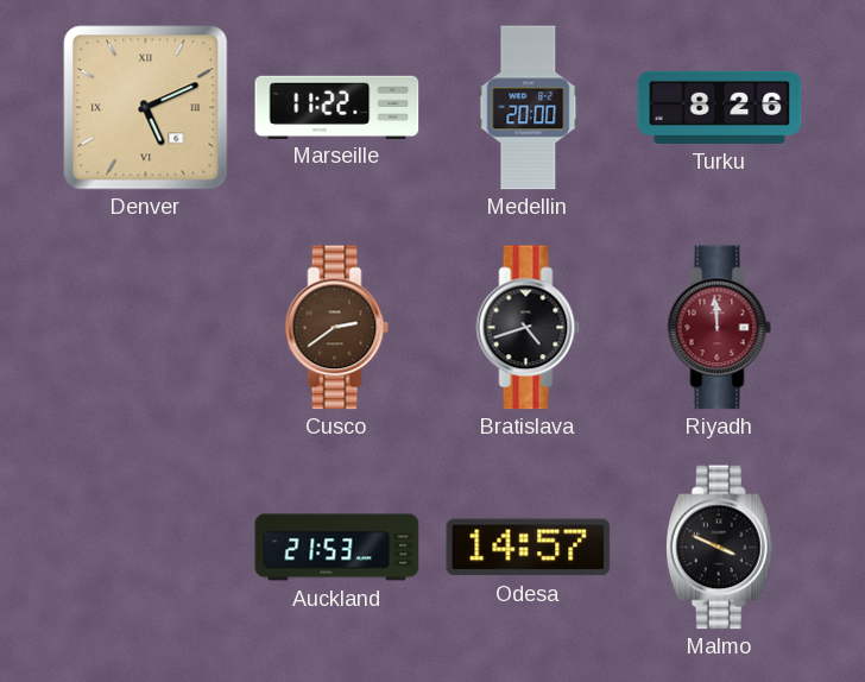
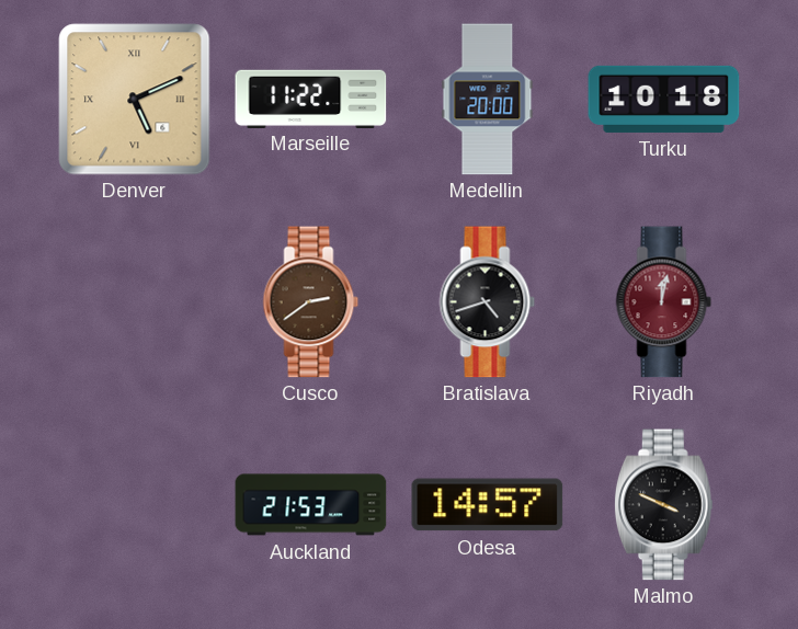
Turku: 8:26 -> 10:18
Riyadh: 11:59 -> 12:02
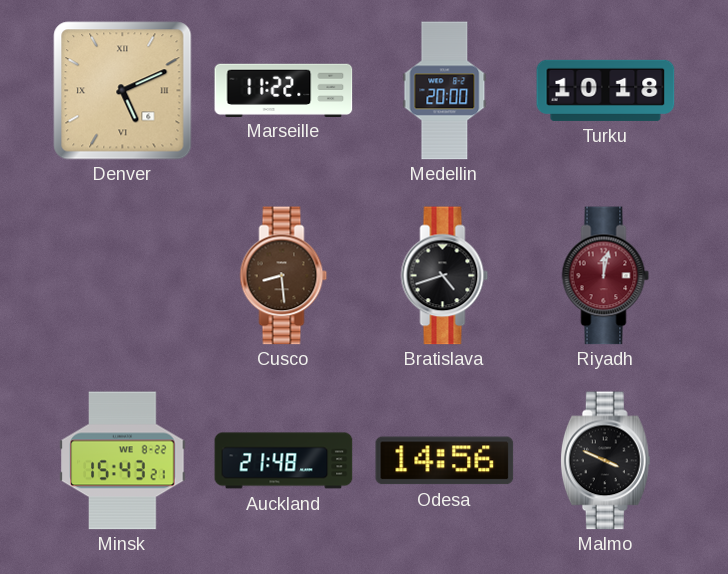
Cusco: 2:39 -> 8:29
Minsk: none -> 15:43
Auckland: 21:53 -> 21:48
Odesa: 14:57 -> 14:56
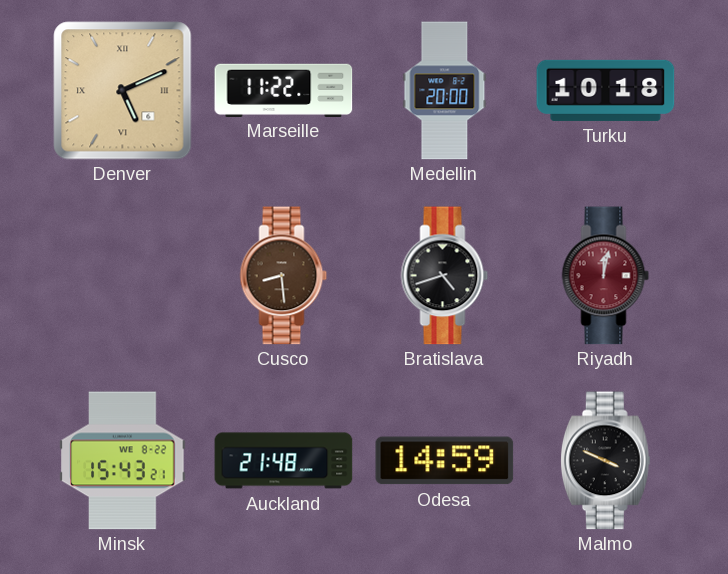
Odesa: 14:56 -> 14:59
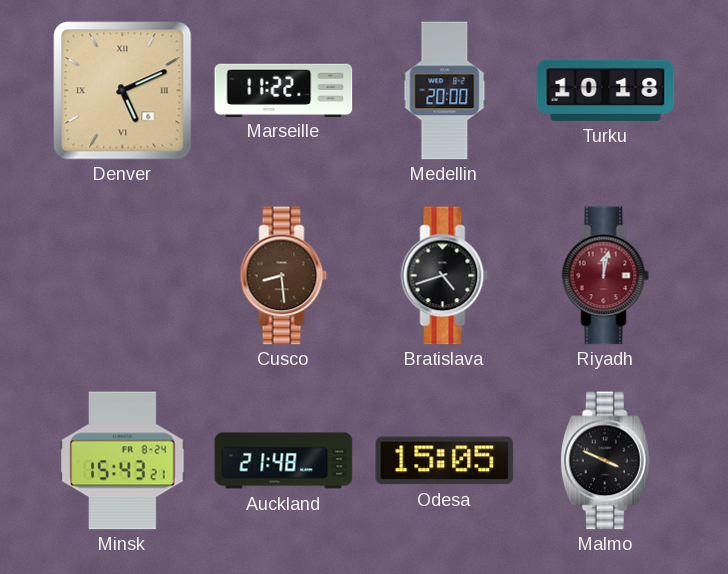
Minsk date: WE 8-22 -> FR 8-24
Odesa: 14:59 -> 15:05
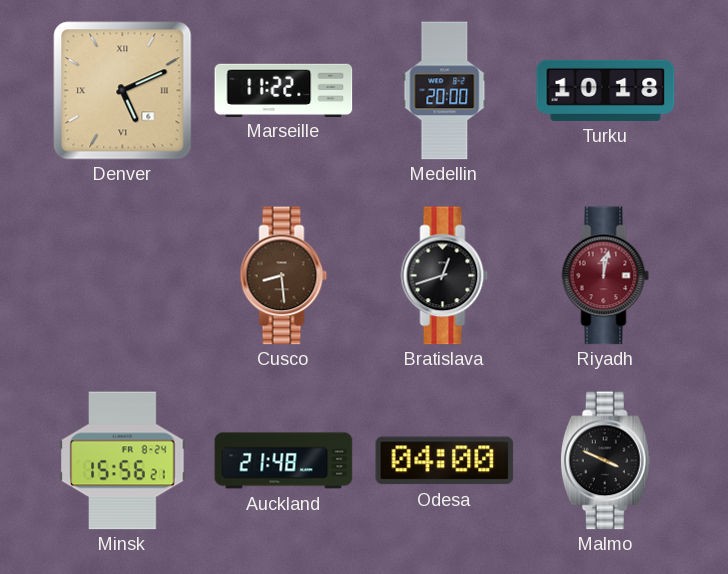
Bratislava: 4:42 -> 12:42
Minsk: 15:43 -> 15:56
Odesa: 15:05 -> 04:00
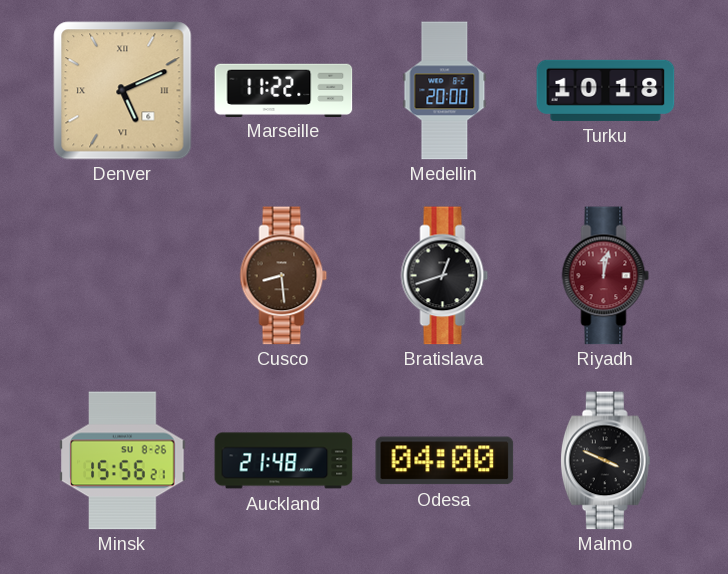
Minsk date: FR 8-24 -> SU 8-26
